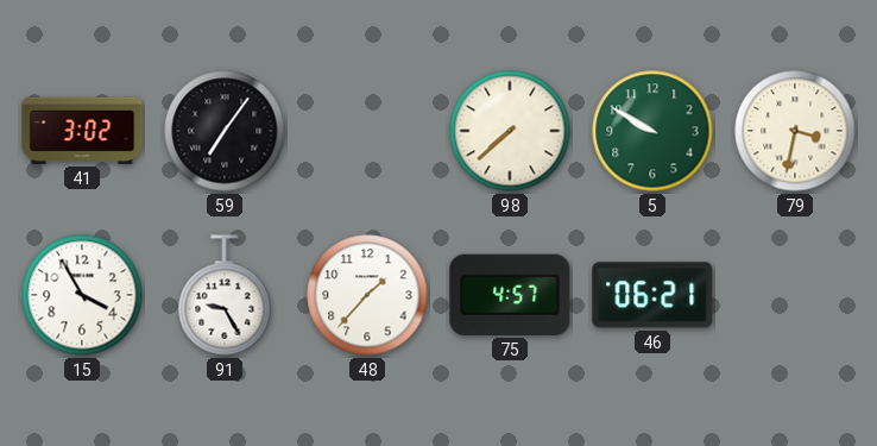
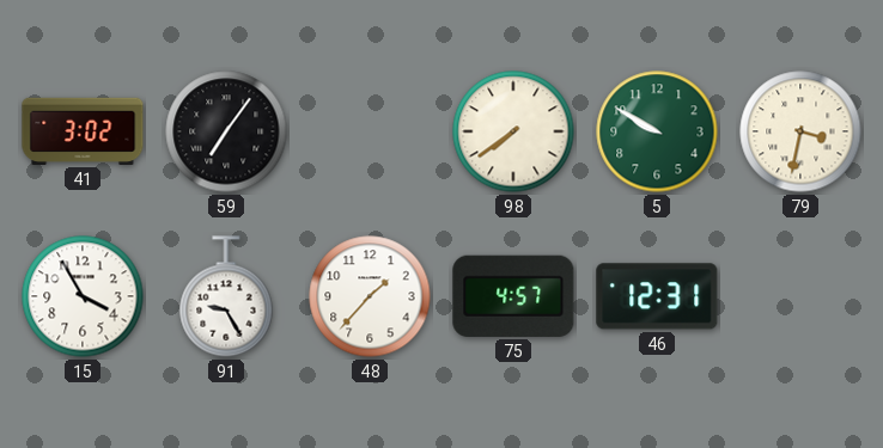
98: 7:38 -> 7:39
46: 06:21 -> 12:31
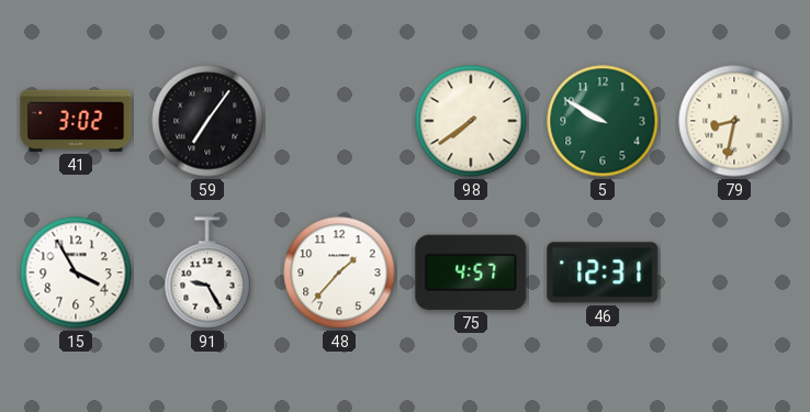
79: 3:32 -> 8:32
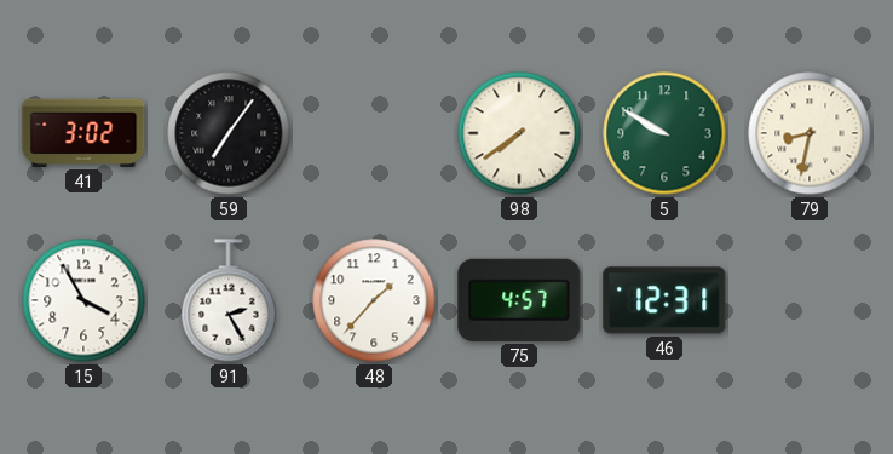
91: 9:25 -> 2:25
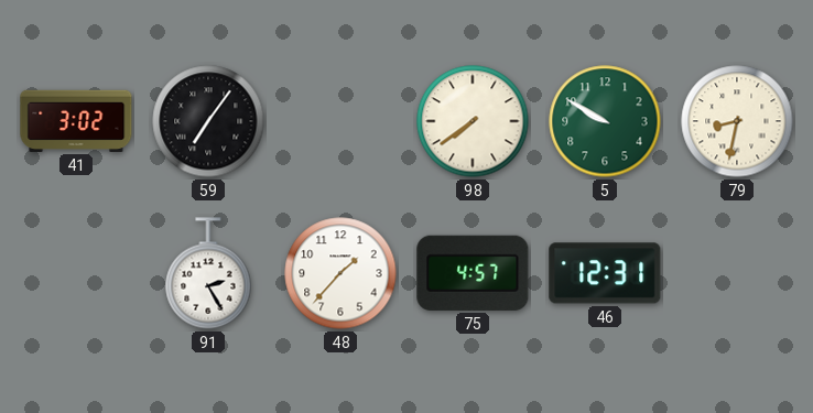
15: 3:55 -> none
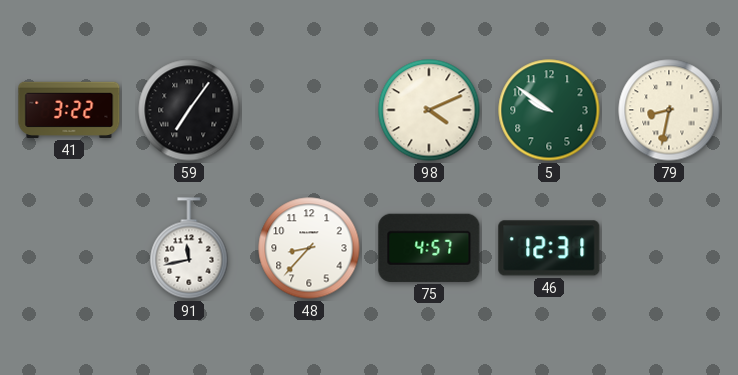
41: 3:02 -> 3:22
98: 7:39 -> 4:11
5: 9:50 -> 9:51
91: 2:25 -> 11:43
48: 1:37 -> 8:37
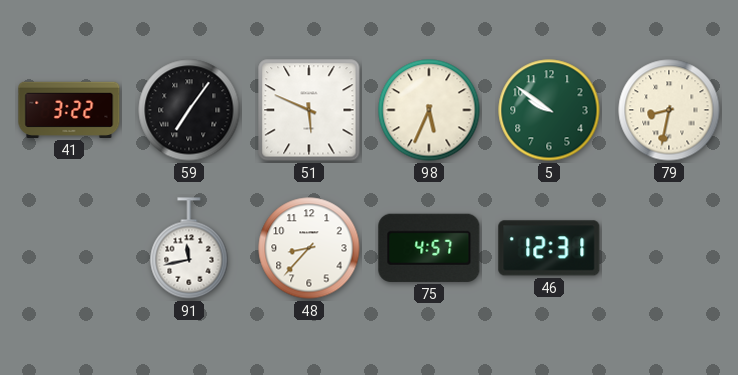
51: none -> 5:49
98: 4:11 -> 5:34
